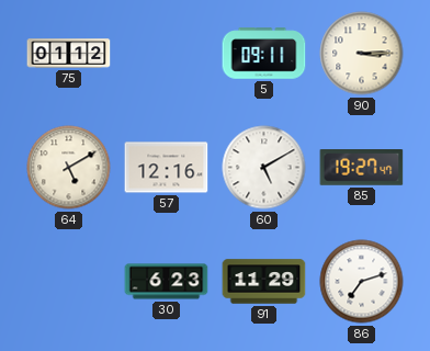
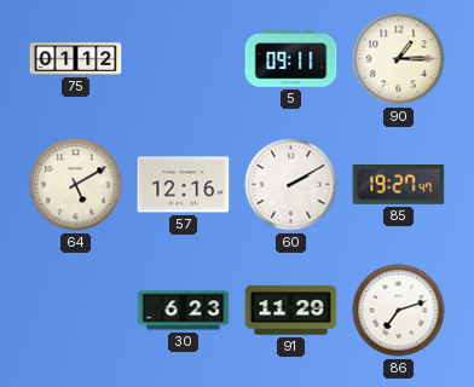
90: 3:15 -> 1:15
60: 5:10 -> 2:10
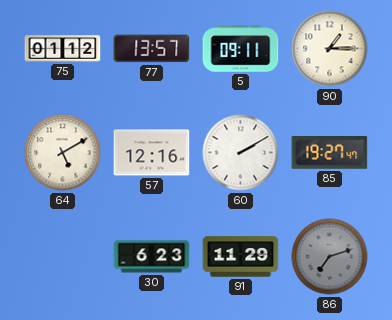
77: none -> 13:57
86 dial: white -> grey
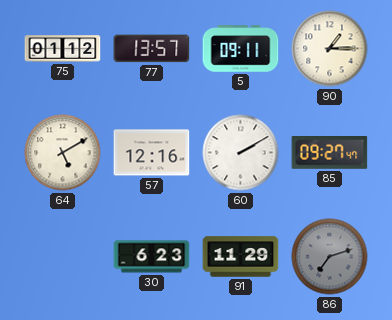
85: 19:27 -> 09:27
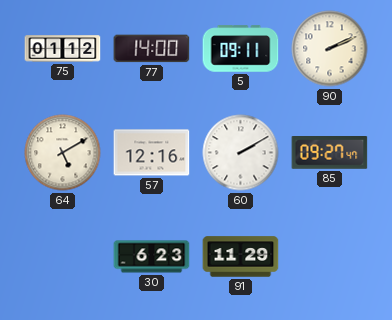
77: 13:57 -> 14:00
90: 1:15 -> 2:11
86: 7:12 -> none
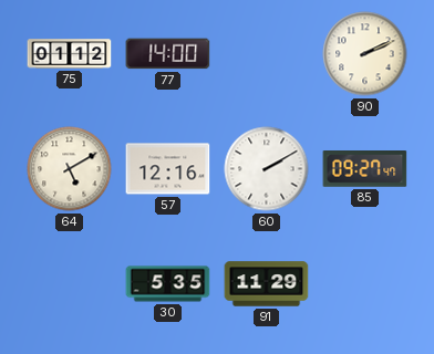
5: 09:11 -> none
30: 6:23 -> 5:35
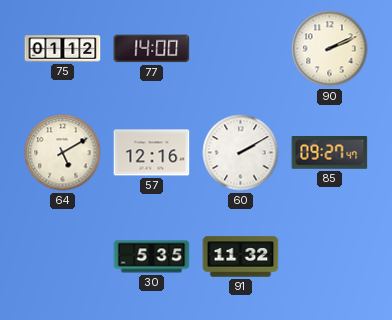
91: 11:29 -> 11:32
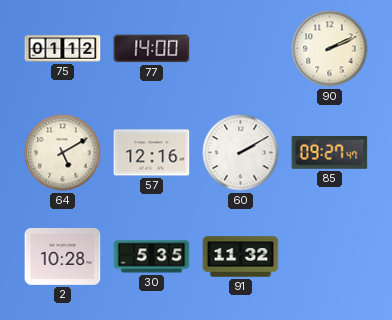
2: none -> 10:28
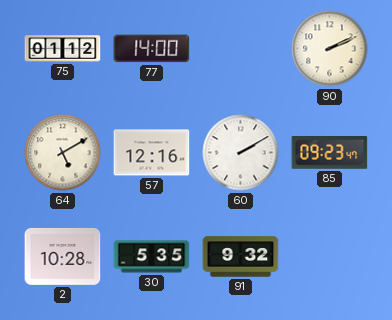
85: 09:27 -> 09:23
91: 11:32 -> 9:32
